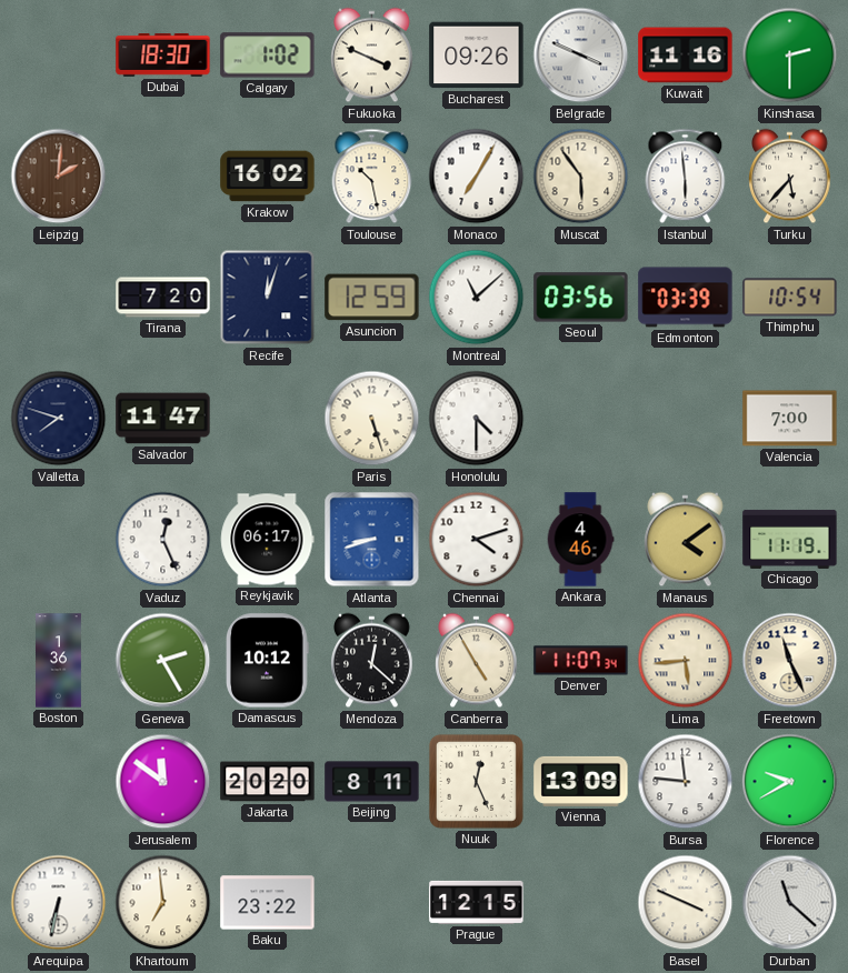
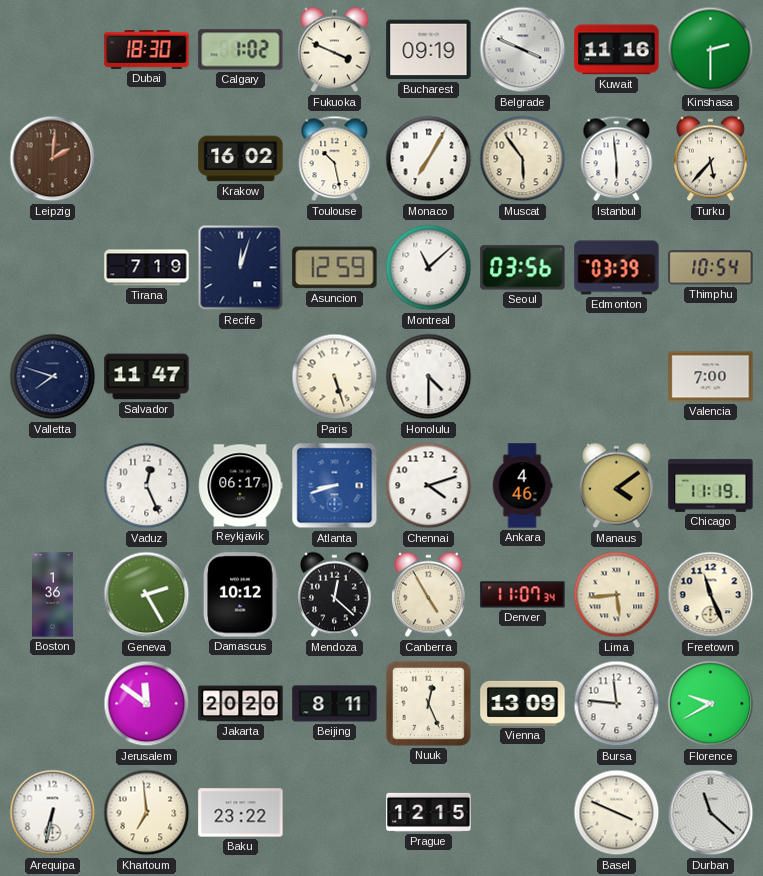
Bucharest: 09:26 -> 09:19
Tirana: 7:20 -> 7:19
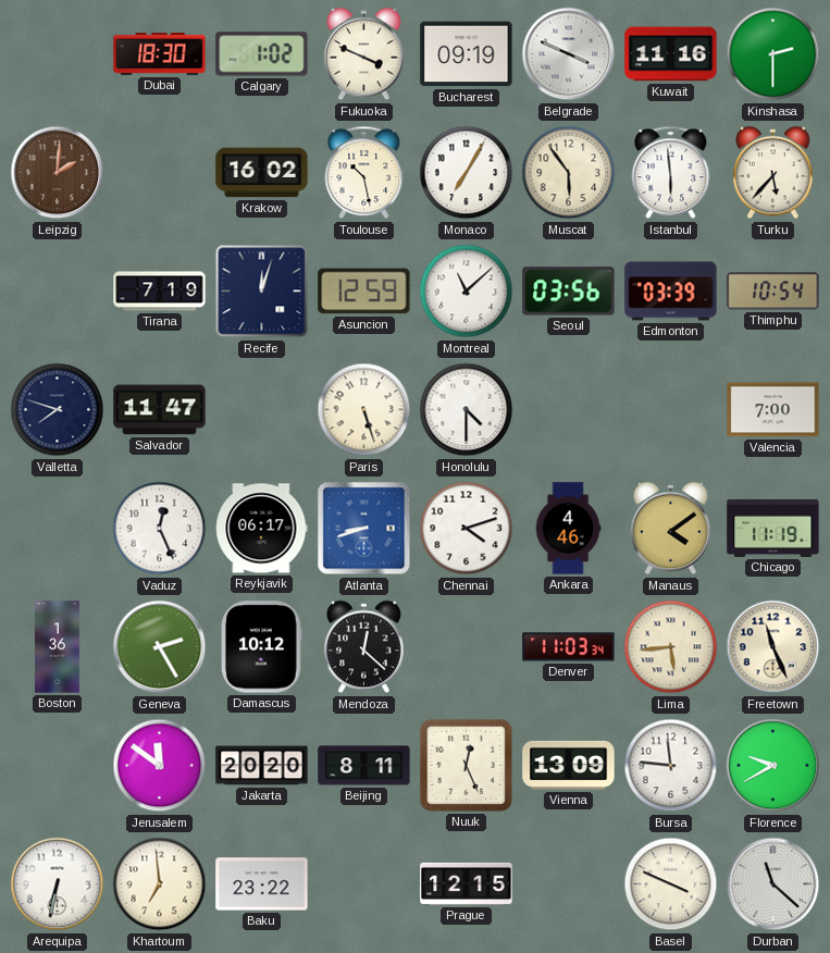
Canberra: 4:55 -> none
Denver: 11:07 -> 11:03
